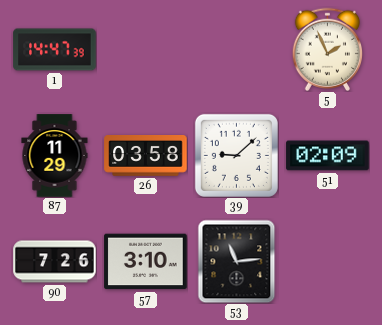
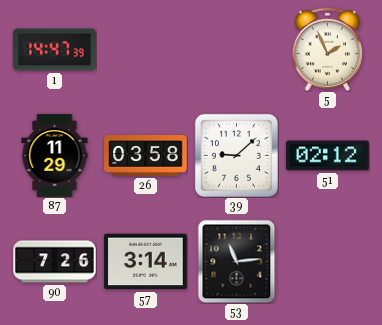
51: 02:09 -> 02:12
57: 3:10 -> 3:14
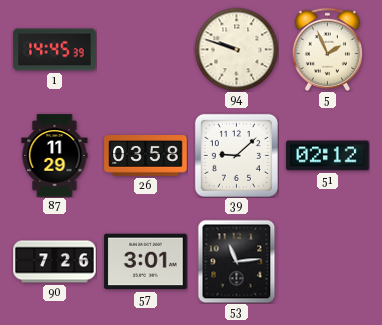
1: 14:47 -> 14:45
94: none -> 9:48
57: 3:14 -> 3:01
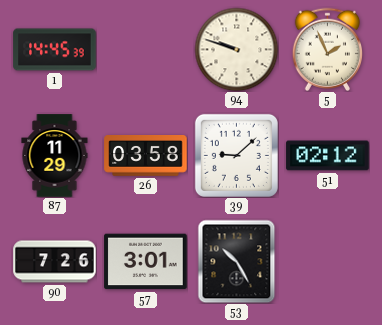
53: 11:14 -> 10:25
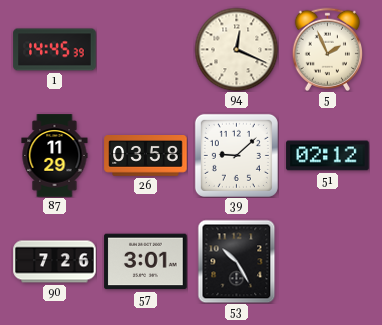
94: 9:48 -> 12:19
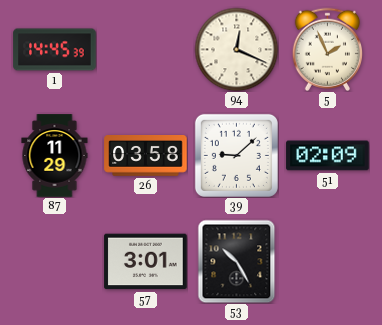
51: 02:12 -> 02:09
90: 7:26 -> none
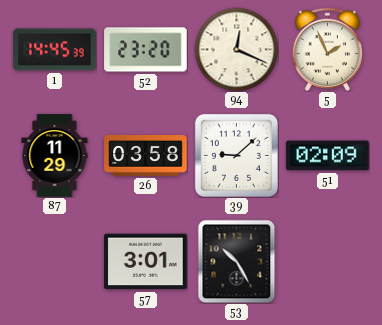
52: none -> 23:20
